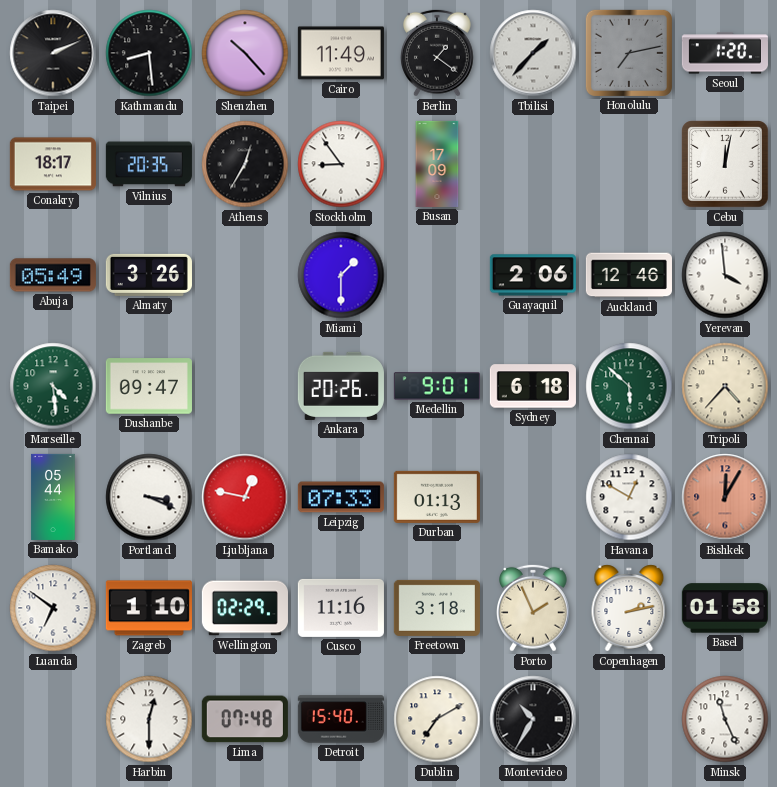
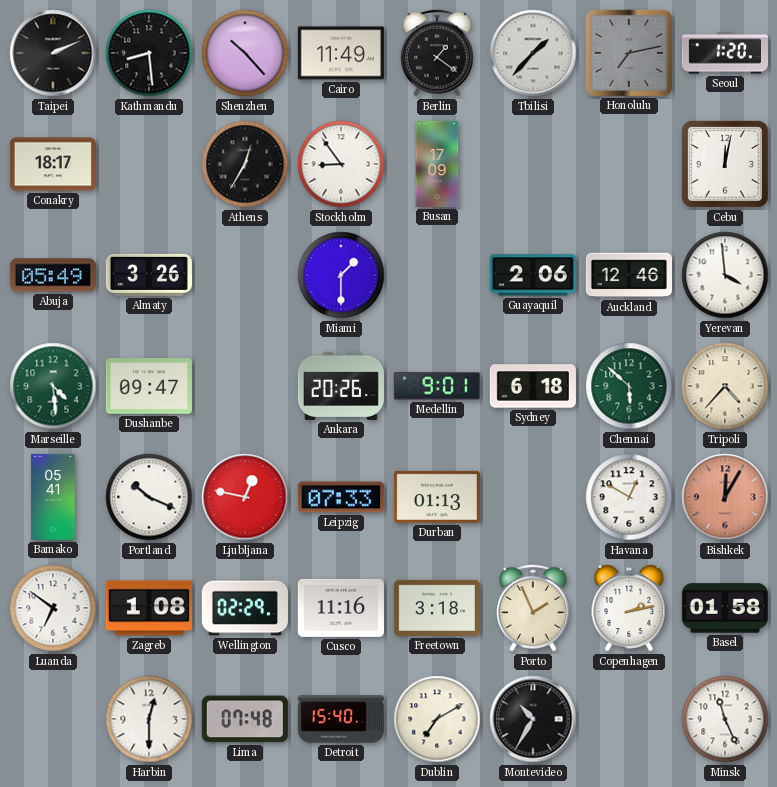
Vilnius: 20:35 -> none
Bamako: 05:44 -> 05:41
Portland: 3:19 -> 10:19
Zagreb: 1:10 -> 1:08
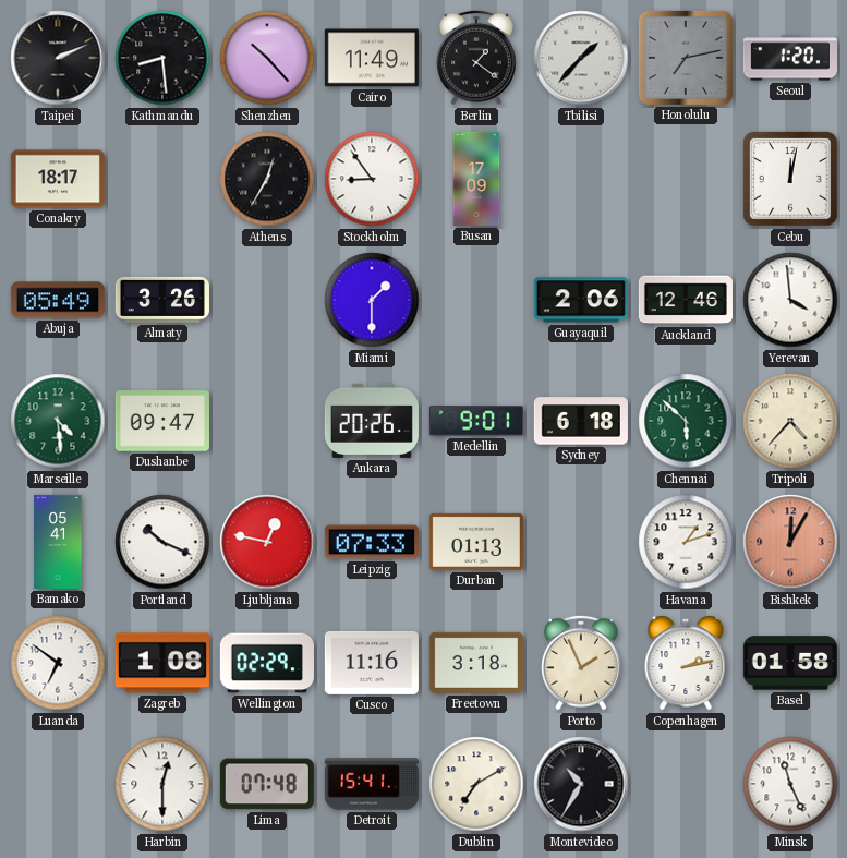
Havana: 12:50 -> 1:12
Detroit: 15:40 -> 15:41
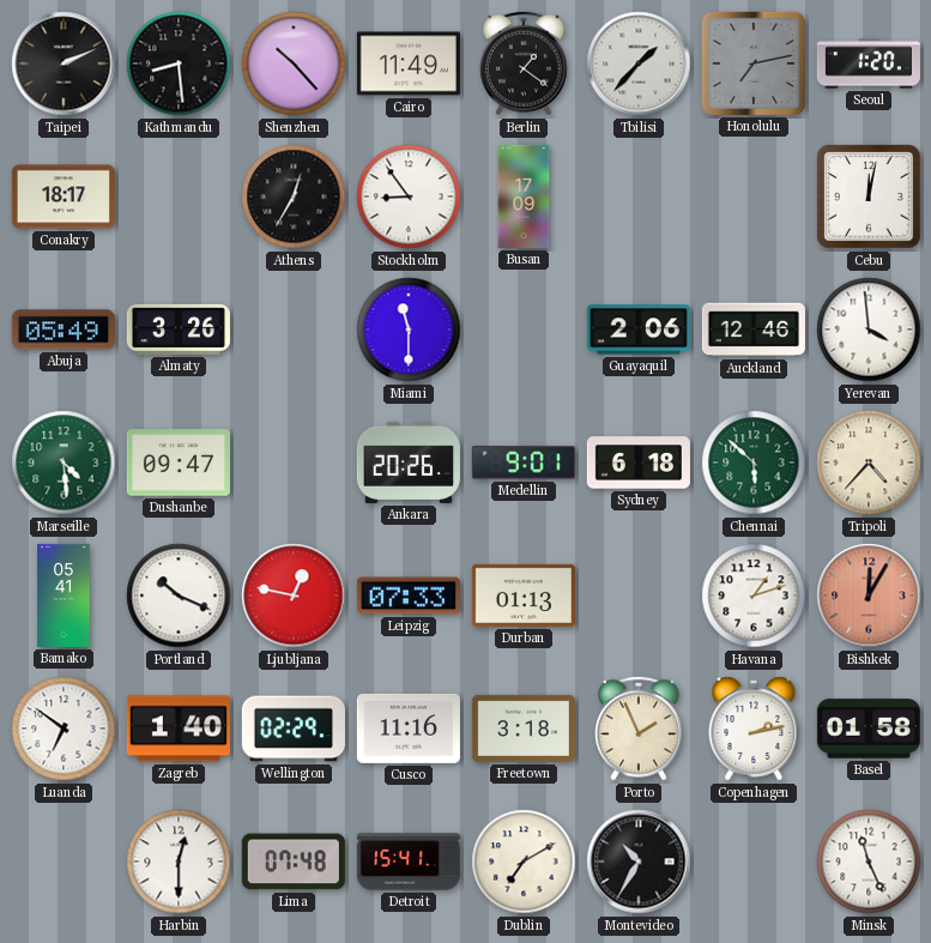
Miami: 1:30 -> 11:30
Zagreb: 1:08 -> 1:40
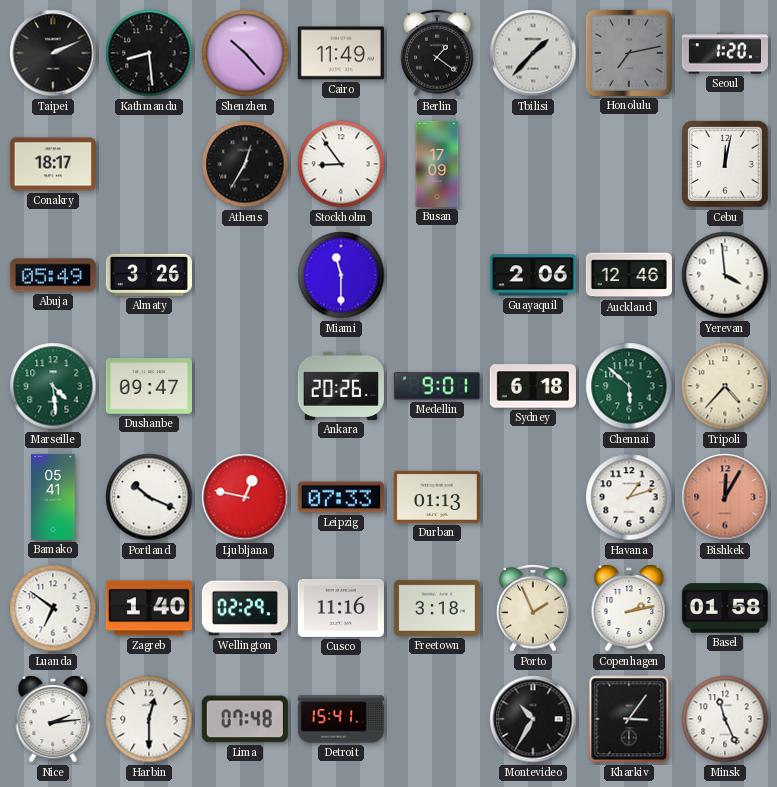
Nice: none -> 2:14
Dublin: 7:10 -> none
Kharkiv: none -> 3:06
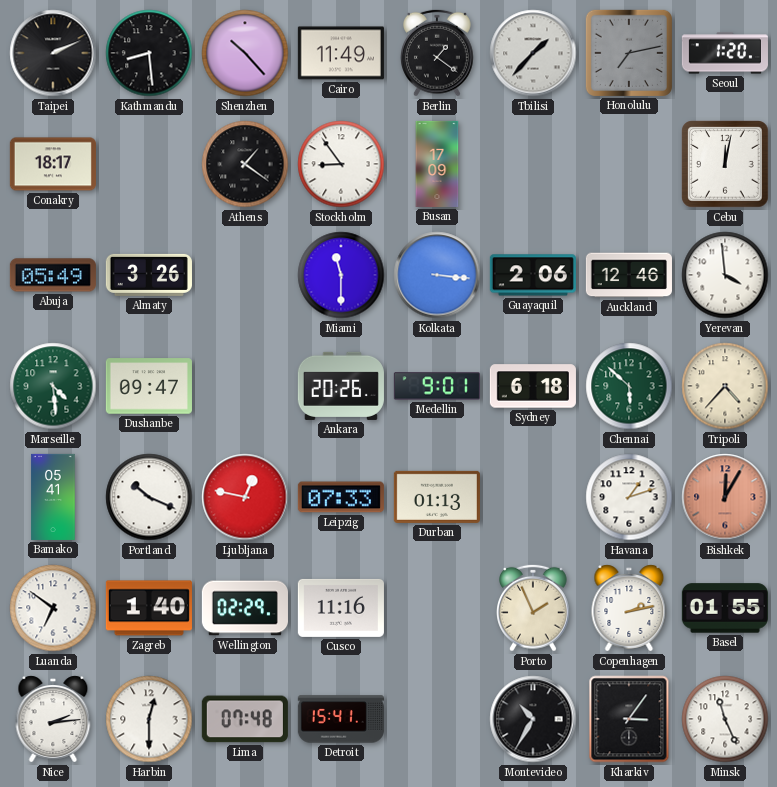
Athens: 12:35 -> 1:21
Kolkata: none -> 3:16
Freetown: 3:18 -> none
Basel: 01:58 -> 01:55
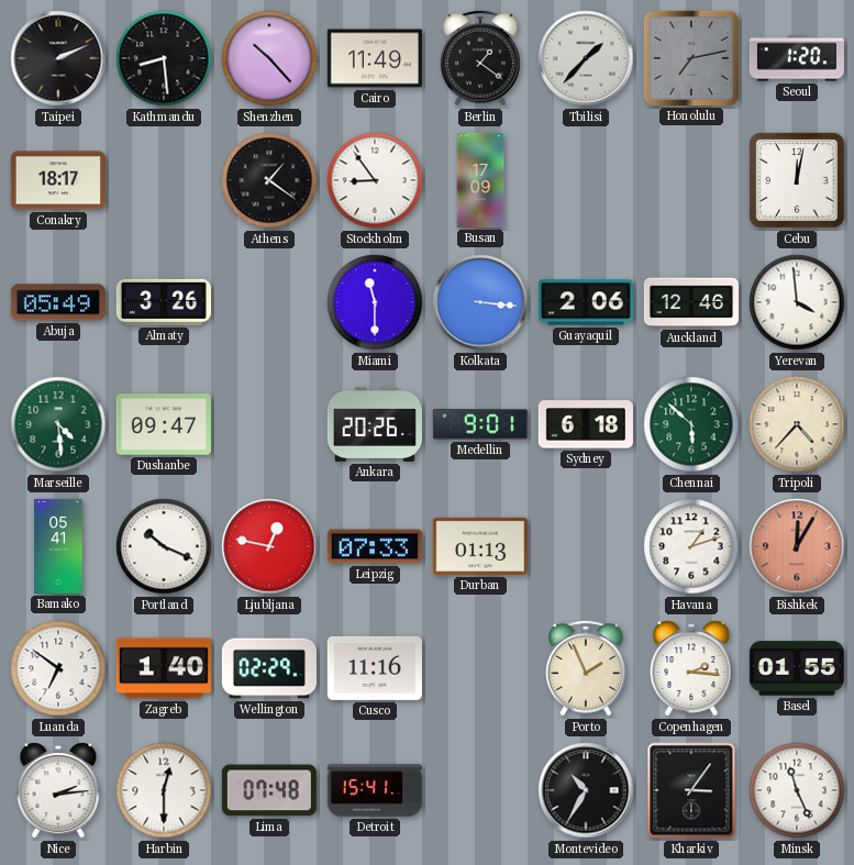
Copenhagen: 2:13 -> 2:16
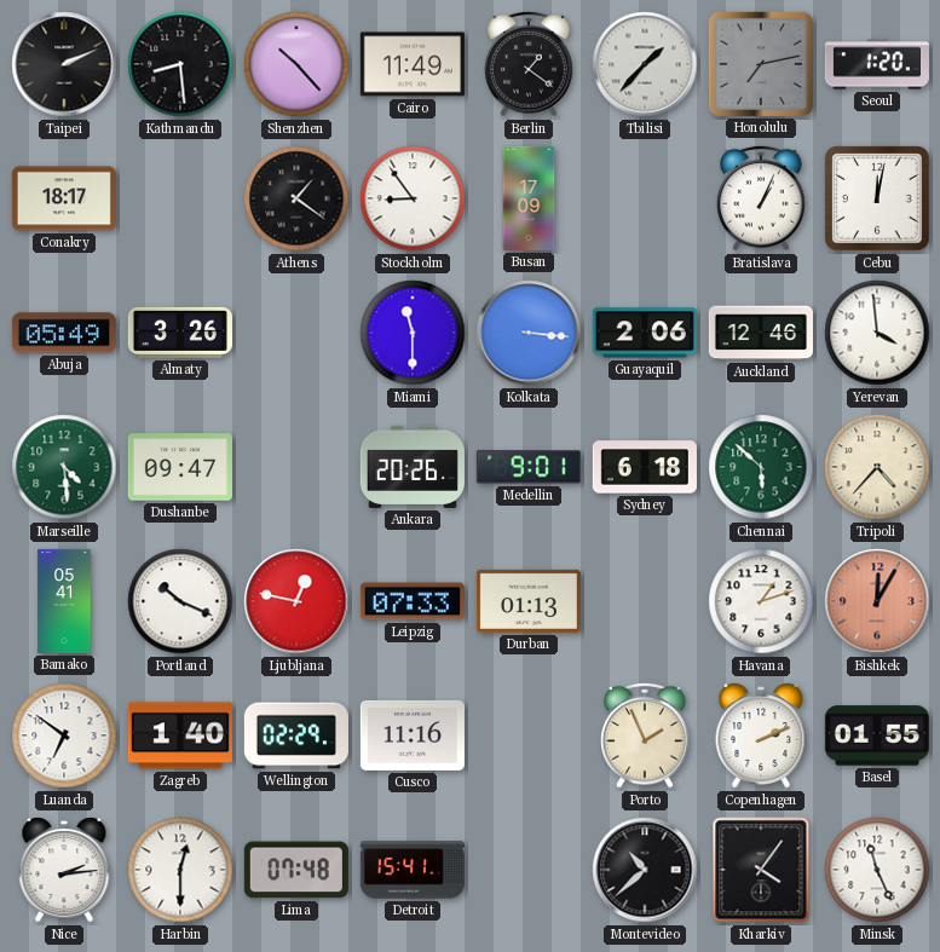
Bratislava: none -> 1:04
Copenhagen: 2:16 -> 2:11
Montevideo: 10:35 -> 10:38
Kharkiv: 3:06 -> 4:06
